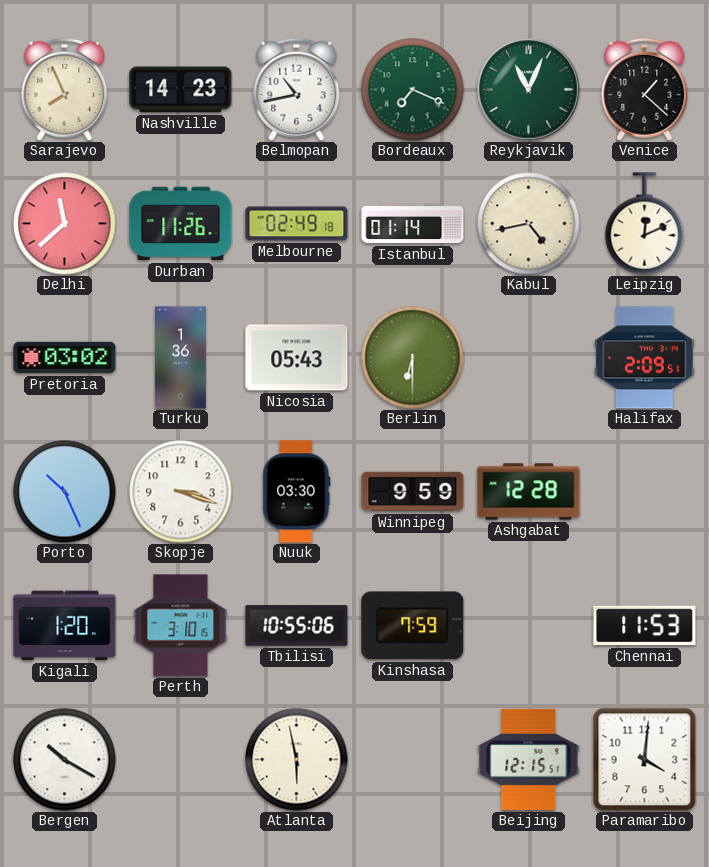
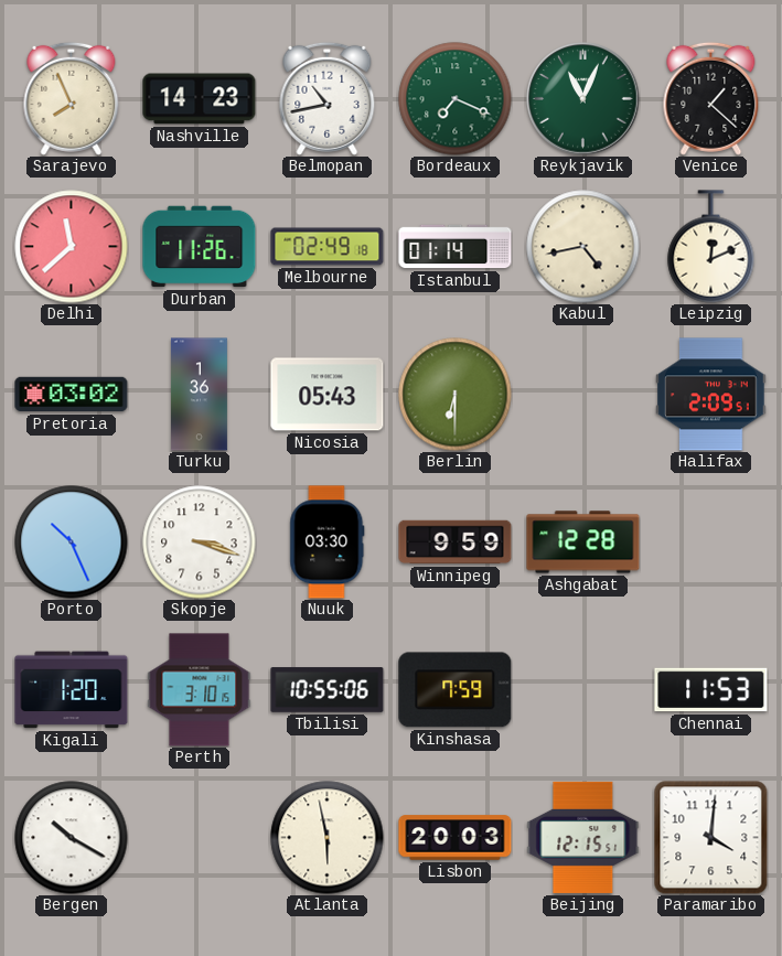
Lisbon: none -> 20:03
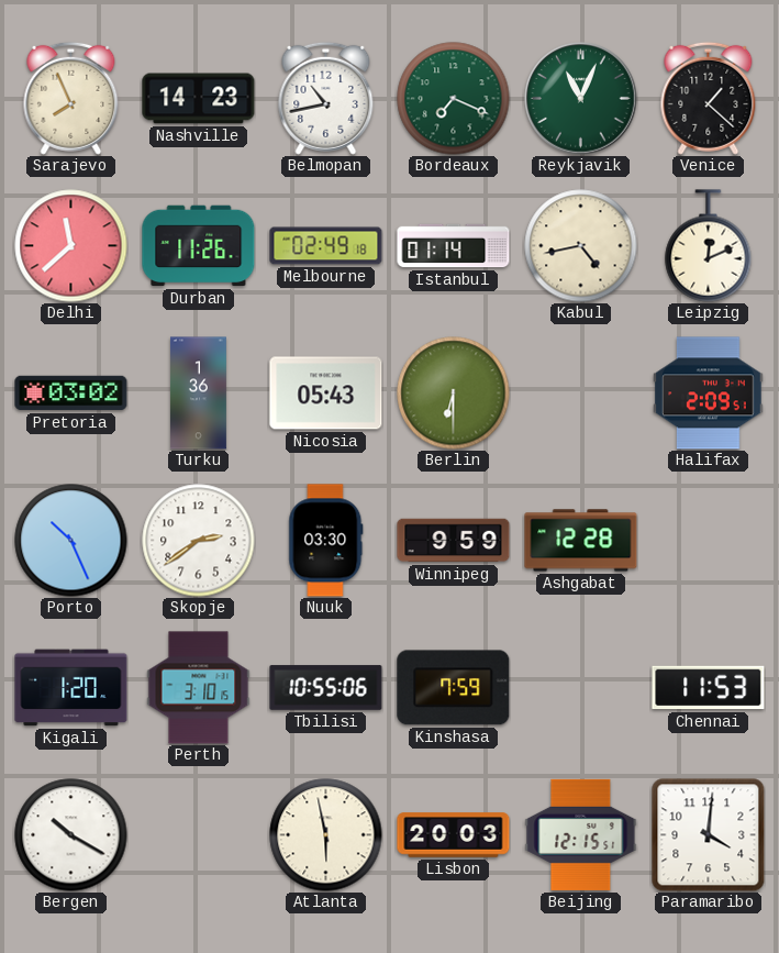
Skopje: 3:18 -> 2:39
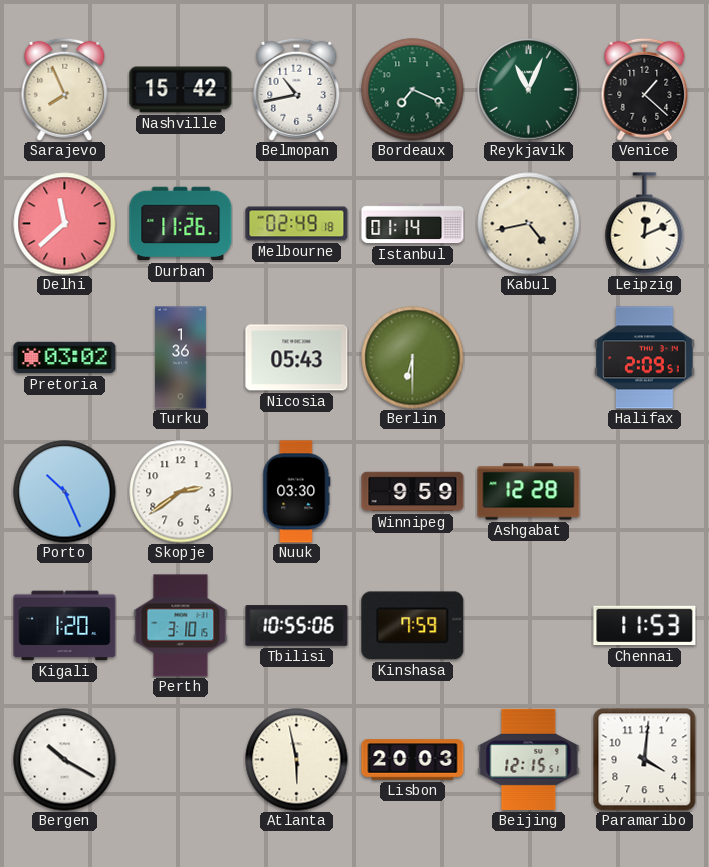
Nashville: 14:23 -> 15:42
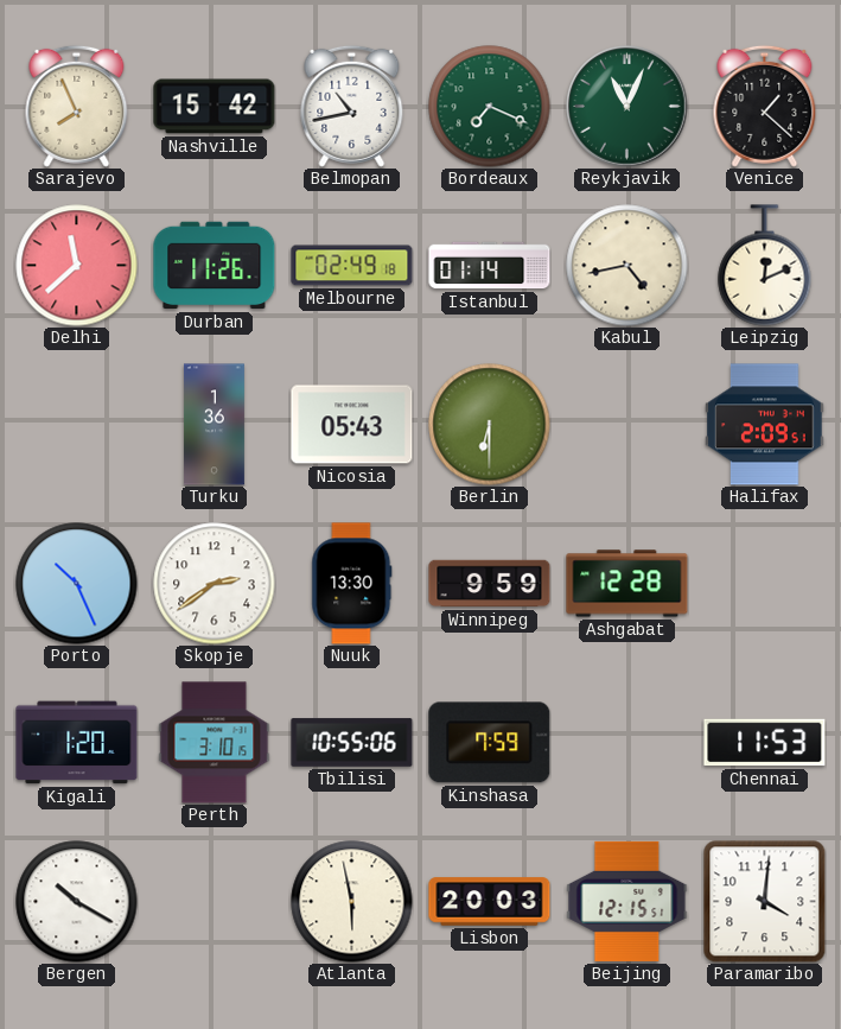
Pretoria: 03:02 -> none
Nuuk: 03:30 -> 13:30
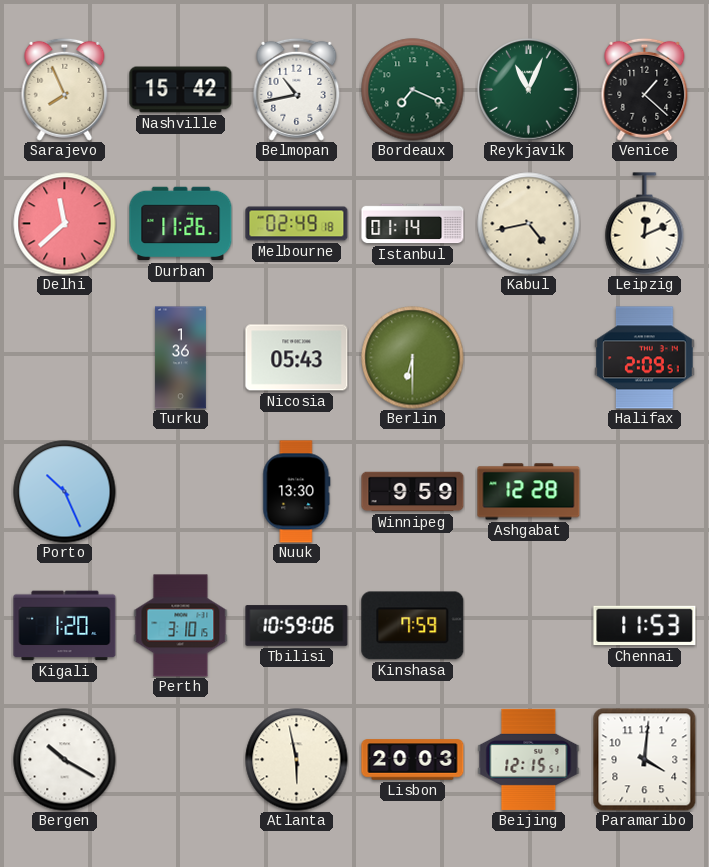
Skopje: 2:39 -> none
Tbilisi: 10:55 -> 10:59
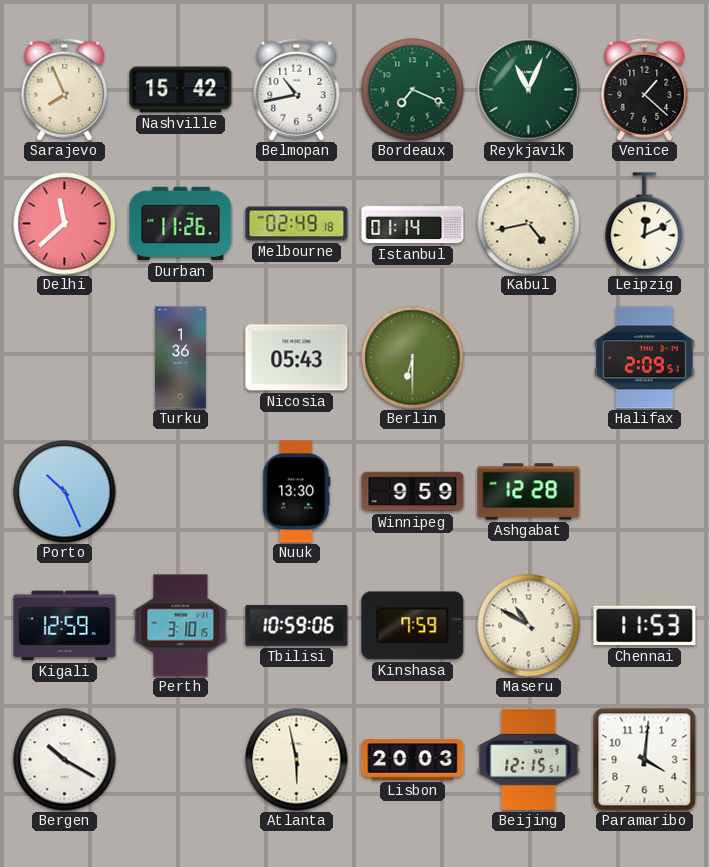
Kigali: 1:20 -> 12:59
Maseru: none -> 10:50
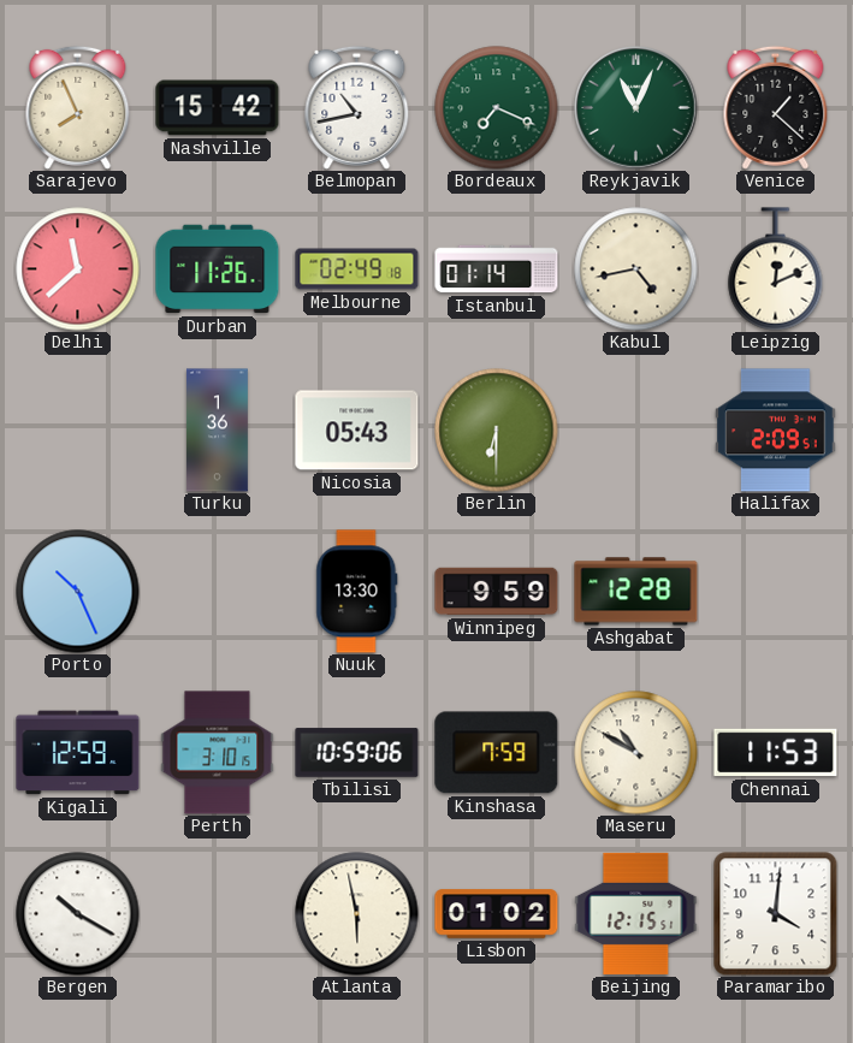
Lisbon: 20:03 -> 01:02
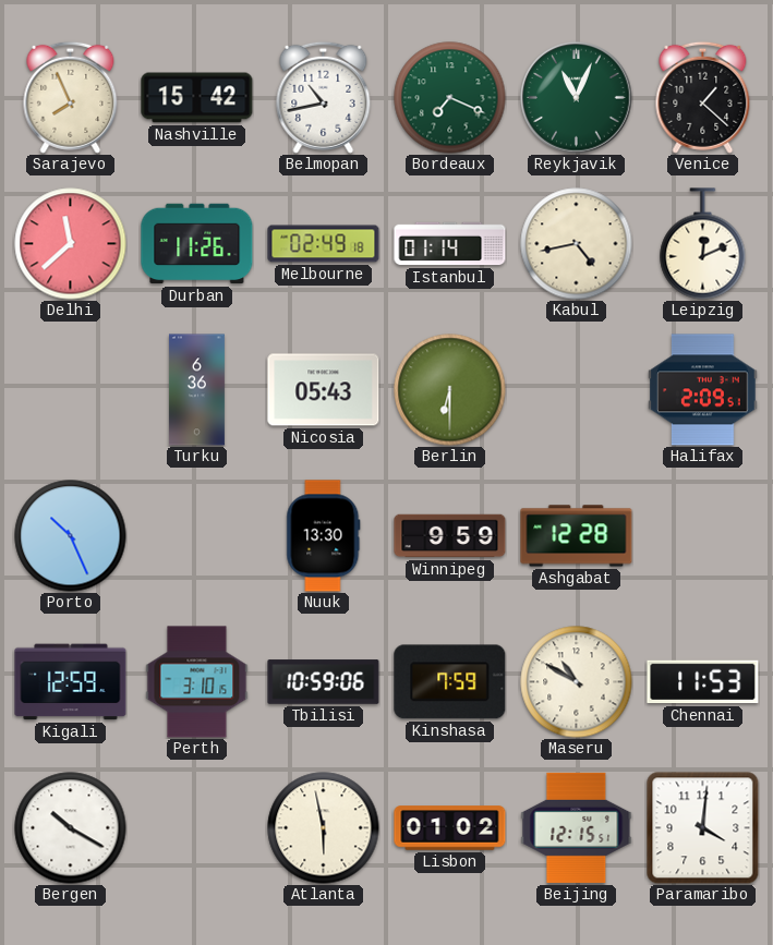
Turku: 1:36 -> 6:36
